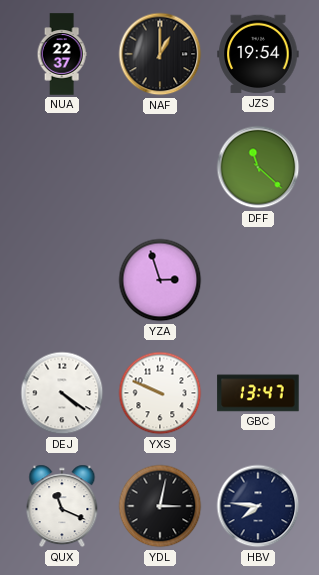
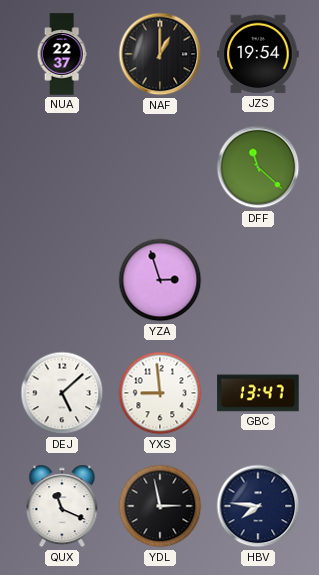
DEJ: 4:21 -> 5:08
YXS: 9:49 -> 8:59
YDL: 3:02 -> 2:58
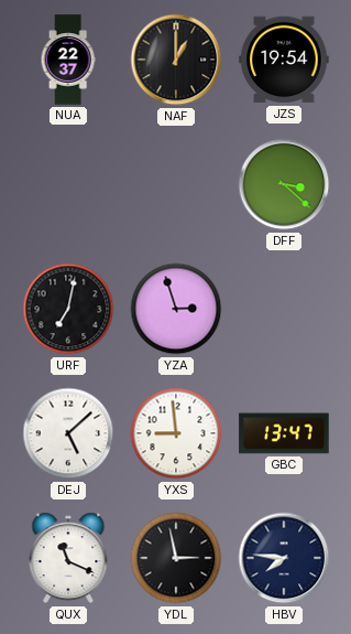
DFF: 11:22 -> 3:22
URF: none -> 7:02
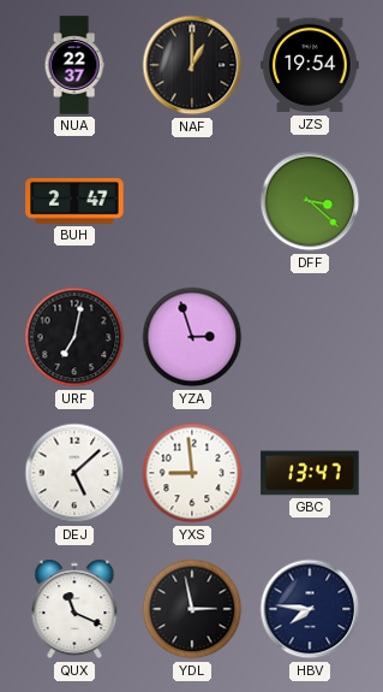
BUH: none -> 2:47
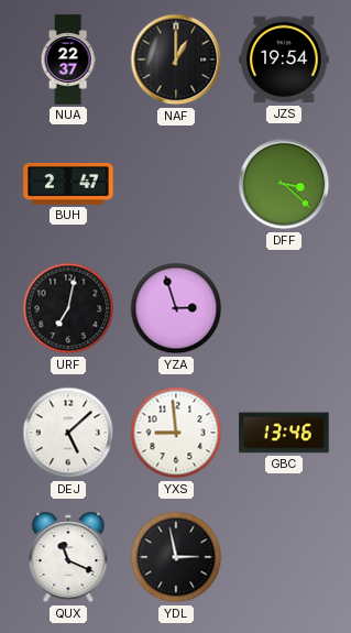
GBC: 13:47 -> 13:46
HBV: 7:46 -> none
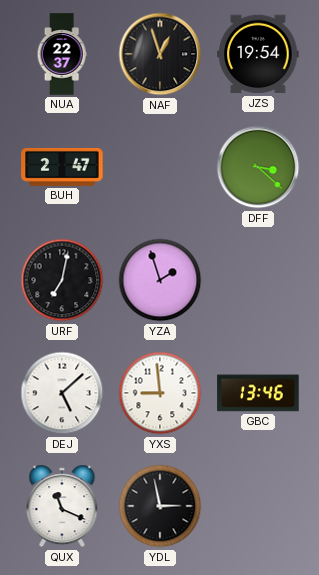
NAF: 1:00 -> 12:57
YZA: 2:57 -> 1:57
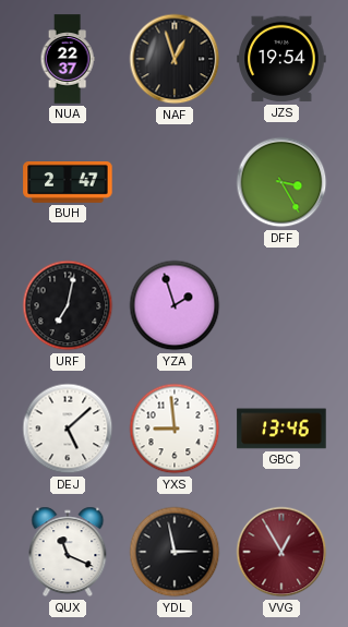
DFF: 3:22 -> 3:25
VVG: none -> 12:55
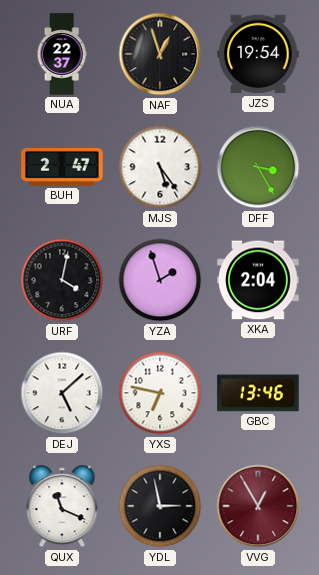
MJS: none -> 5:24
URF: 7:02 -> 4:02
XKA: none -> 2:04
YXS: 8:59 -> 6:47
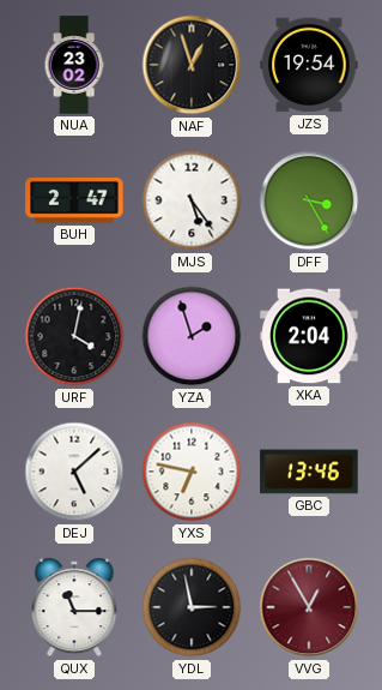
NUA: 22:37 -> 23:02
QUX: 11:19 -> 11:15
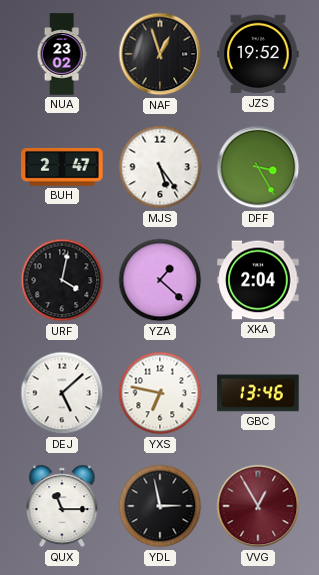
JZS: 19:54 -> 19:52
YZA: 1:57 -> 1:22
